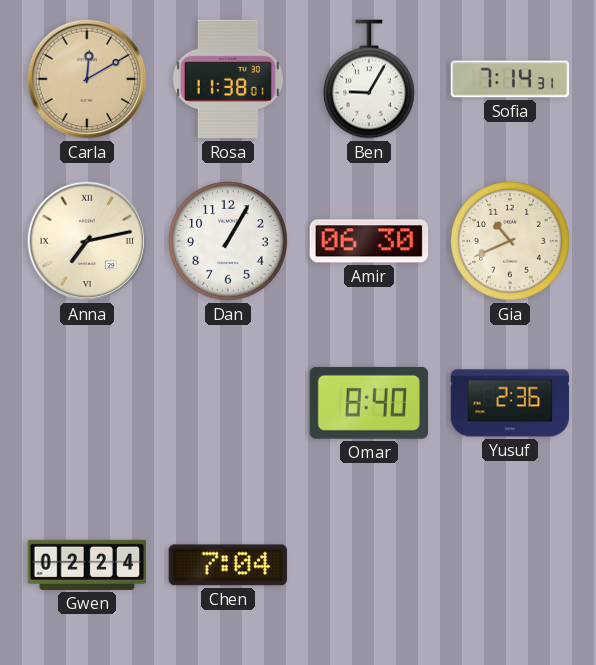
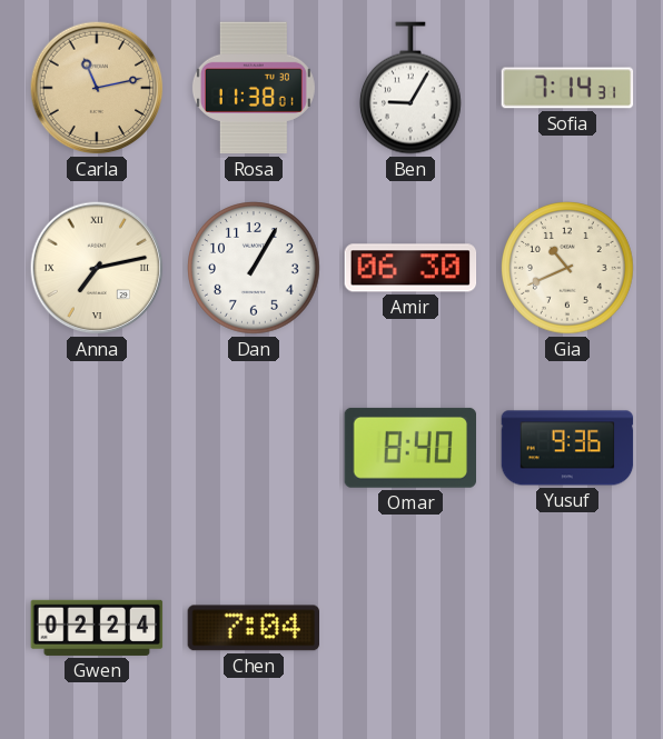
Carla: 12:10 -> 11:13
Yusuf: 2:36 -> 9:36
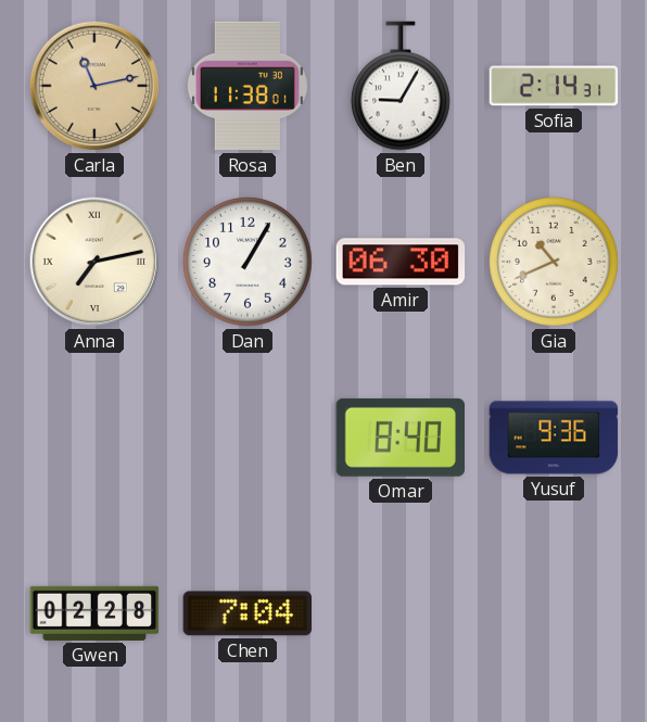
Sofia: 7:14 -> 2:14
Gwen: 02:24 -> 02:28
